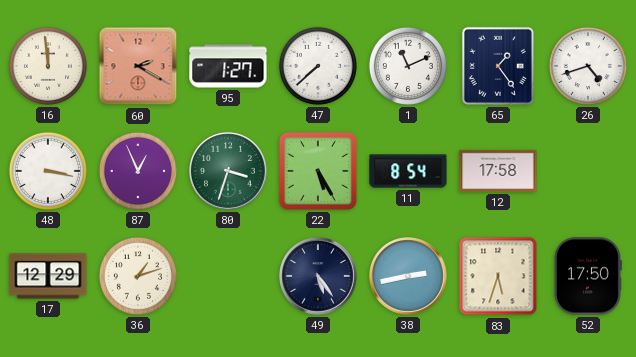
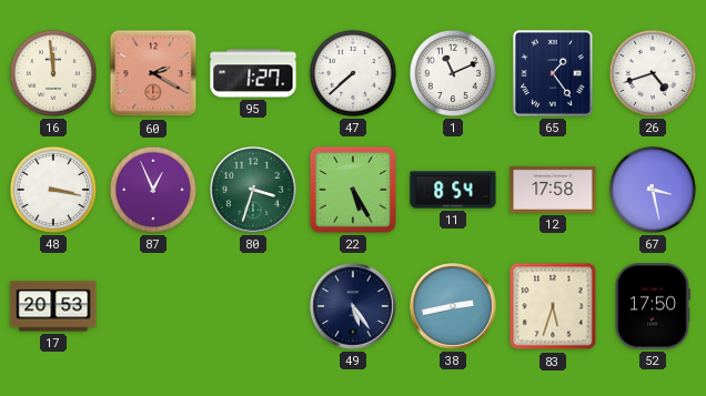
67: none -> 3:28
17: 12:29 -> 20:53
36: 1:12 -> none
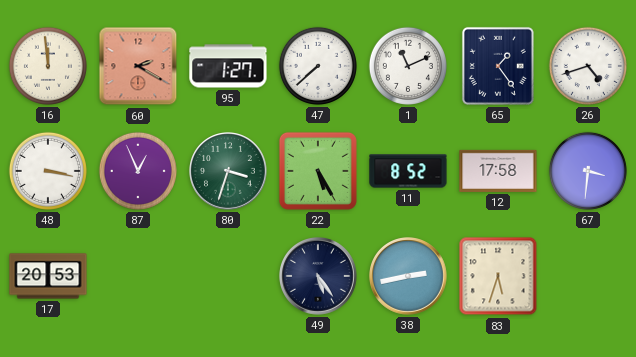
11: 8:54 -> 8:52
67: 3:28 -> 3:31
52: 17:50 -> none
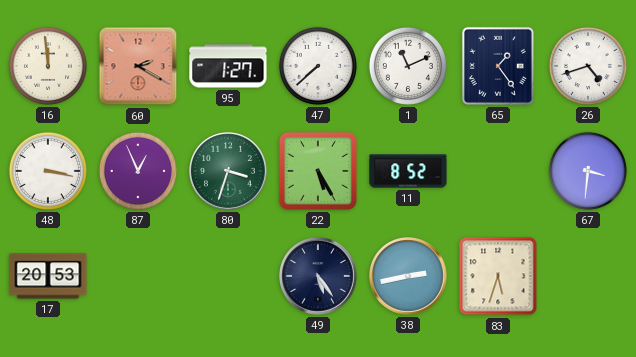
12: 17:58 -> none
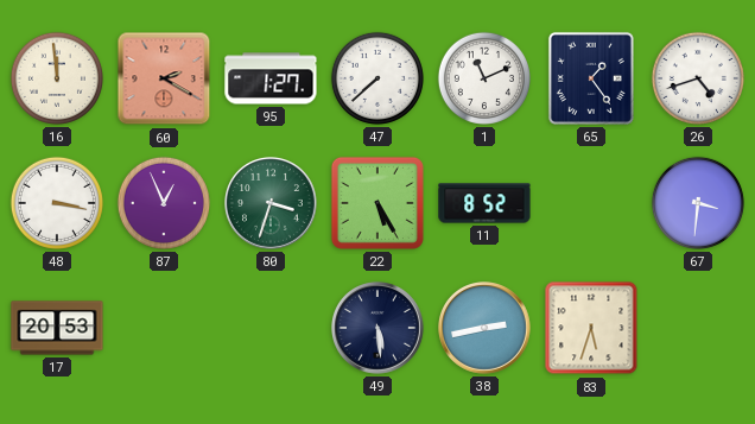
49: 5:24 -> 5:29
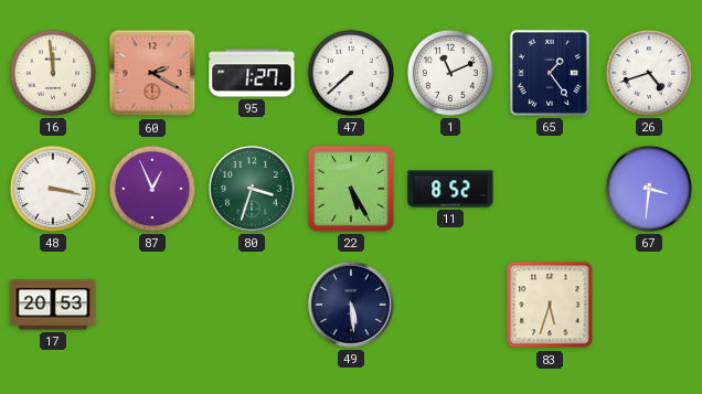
38: 2:43 -> none
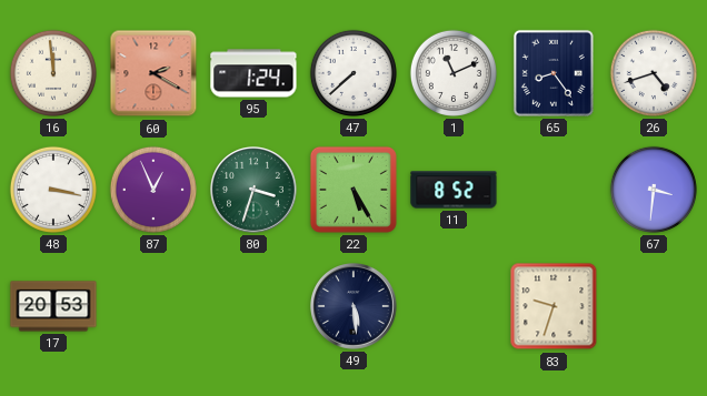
95: 1:27 -> 1:24
65: 1:24 -> 8:24
83: 5:33 -> 9:33
